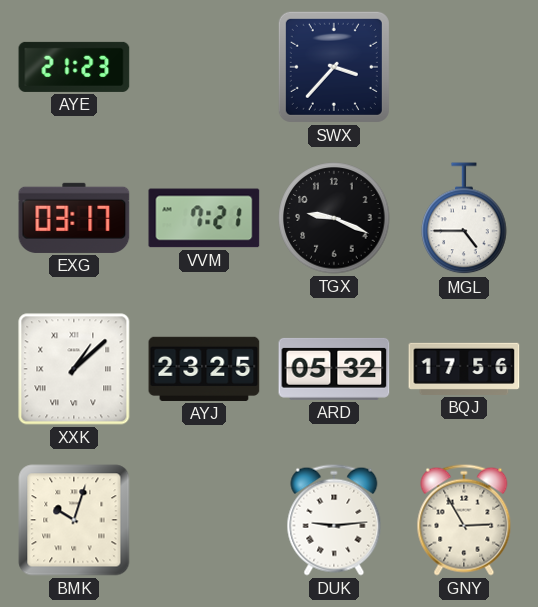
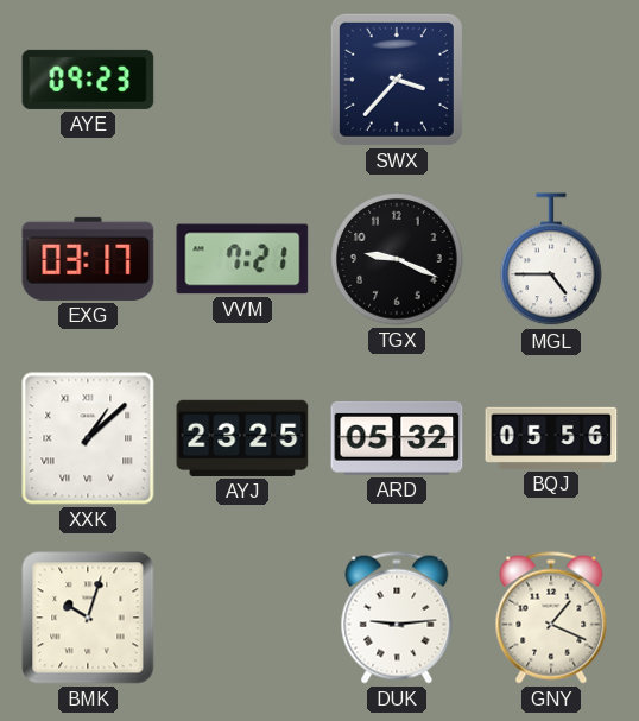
AYE: 21:23 -> 09:23
BQJ: 17:56 -> 05:56
GNY: 2:55 -> 1:19
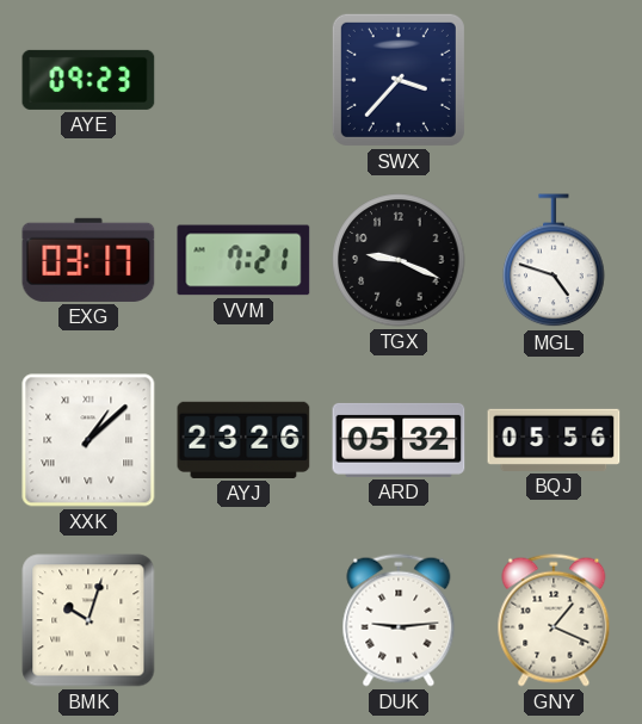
MGL: 4:45 -> 4:48
AYJ: 23:25 -> 23:26
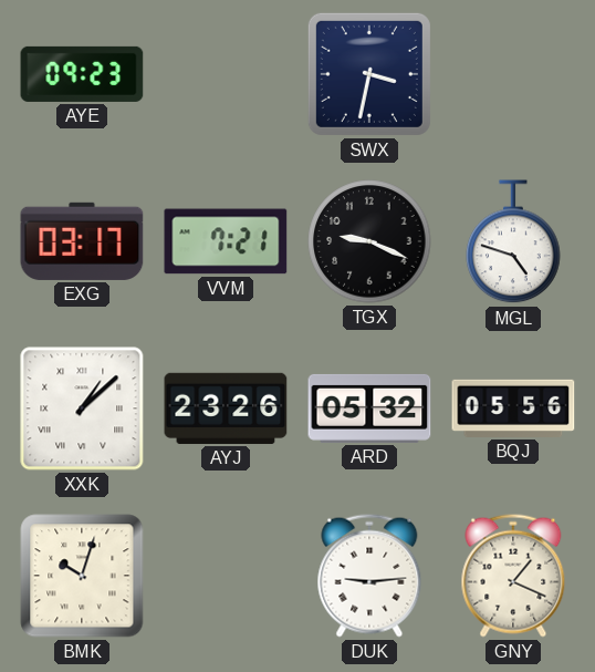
SWX: 3:37 -> 3:32
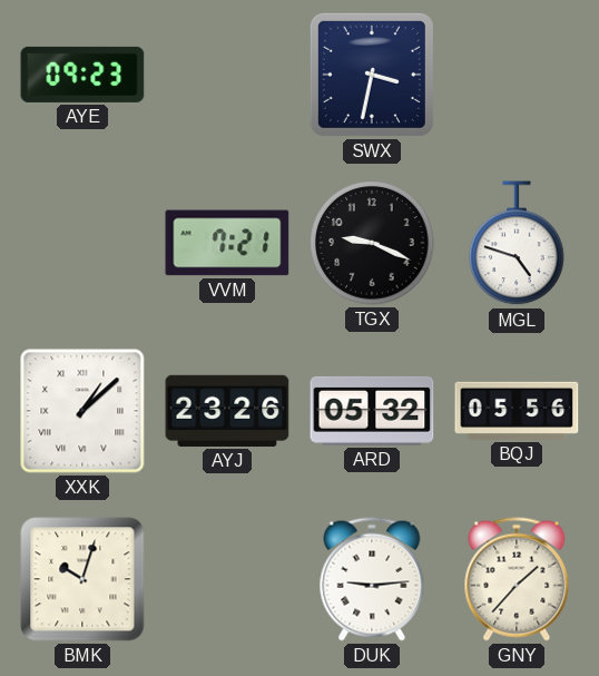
EXG: 03:17 -> none
GNY: 1:19 -> 1:37
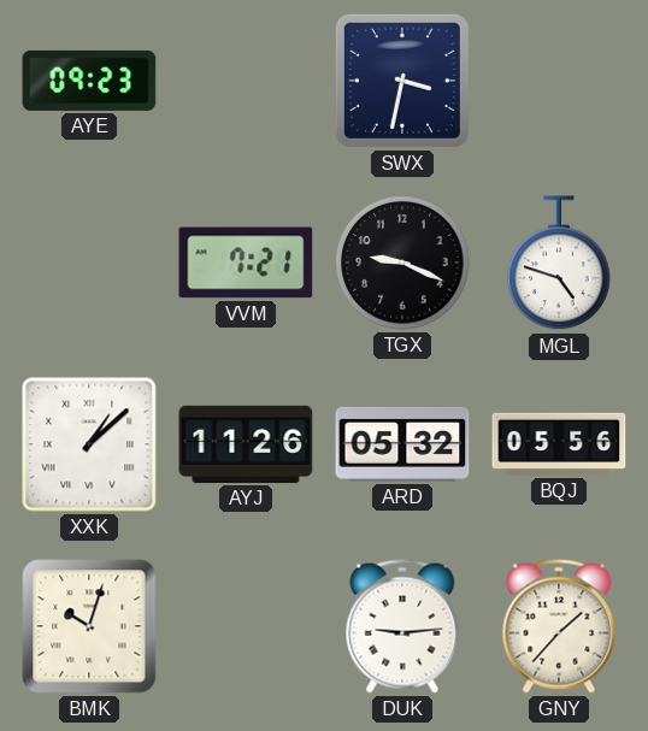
AYJ: 23:26 -> 11:26
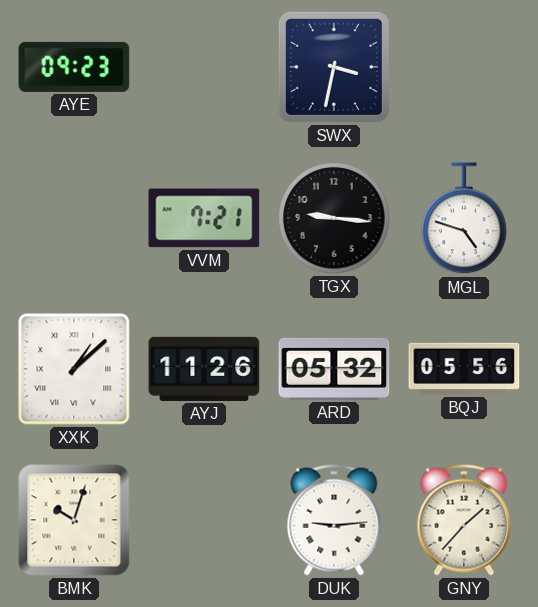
TGX: 9:19 -> 9:16
